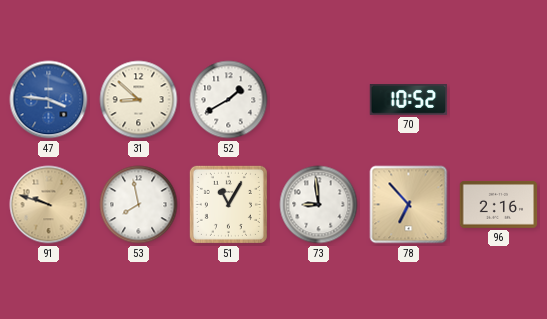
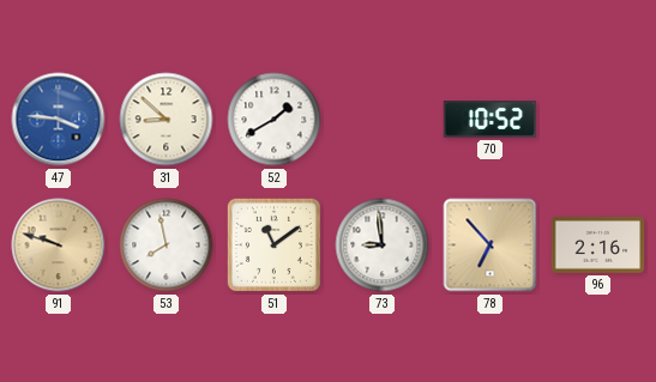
51: 11:05 -> 11:09
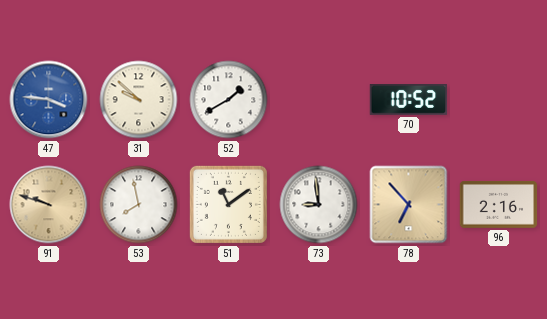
31: 8:52 -> 9:52
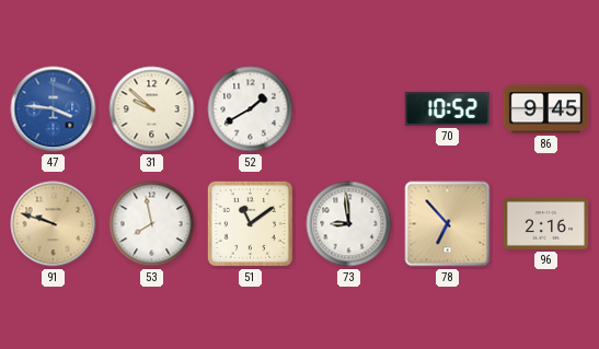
86: none -> 9:45
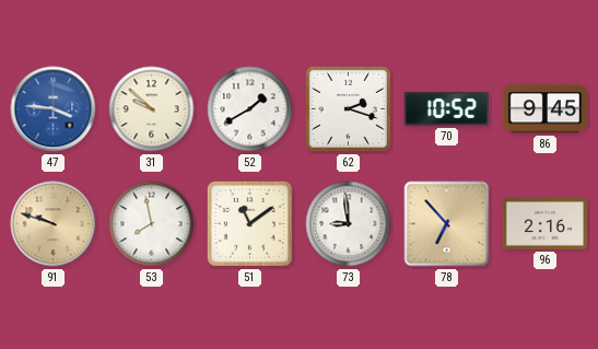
62: none -> 2:18
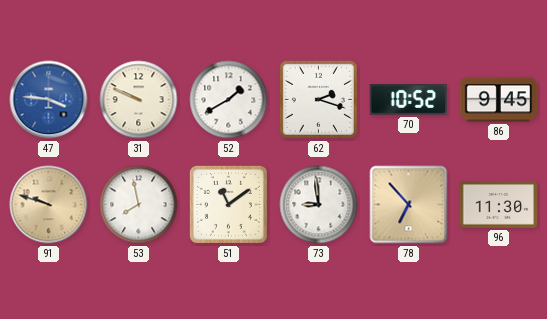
31: 9:52 -> 9:49
96: 2:16 -> 11:30
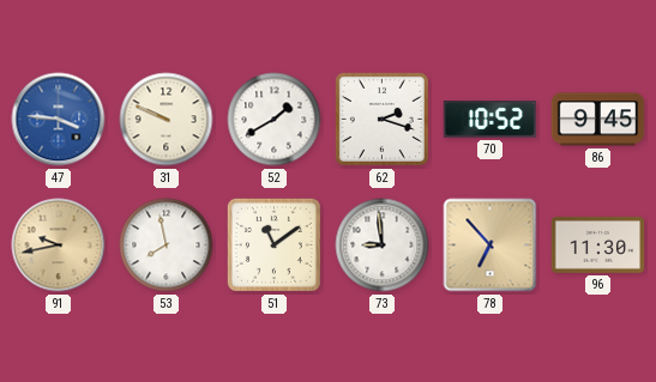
91: 9:48 -> 9:43
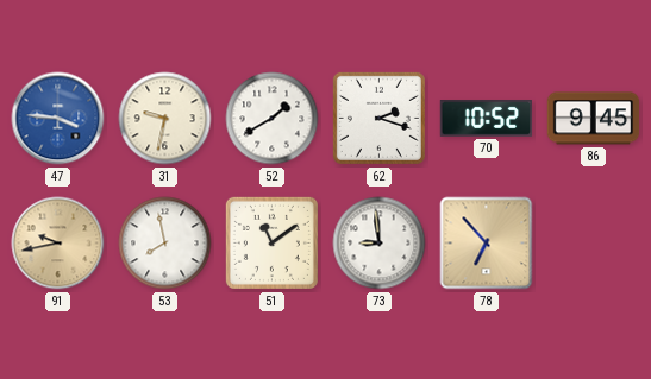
31: 9:49 -> 9:32
96: 11:30 -> none
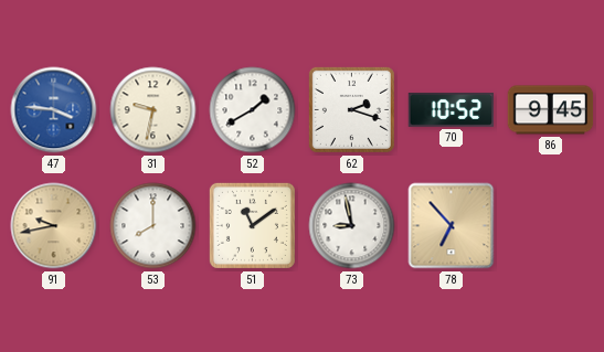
53: 7:58 -> 8:00
73: 8:59 -> 8:58
